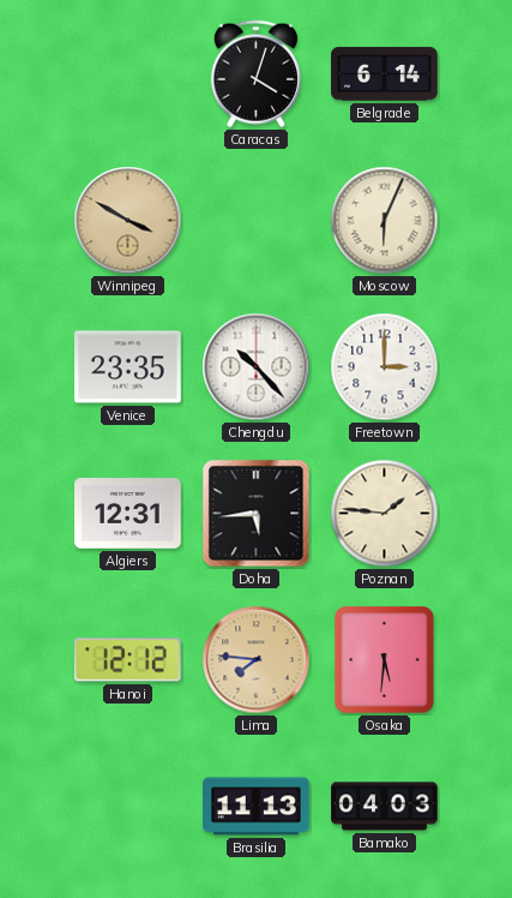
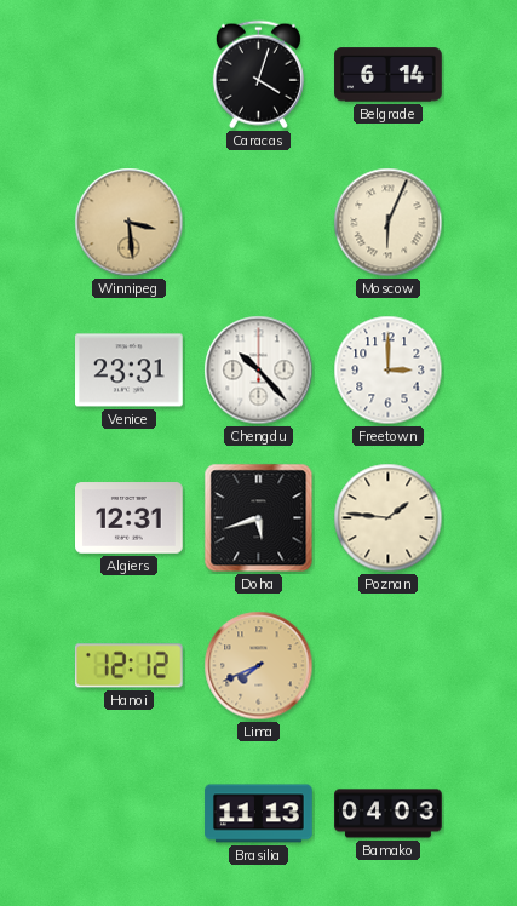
Winnipeg: 3:50 -> 3:29
Venice: 23:35 -> 23:31
Doha: 5:44 -> 5:42
Lima: 7:46 -> 7:41
Osaka: 5:31 -> none
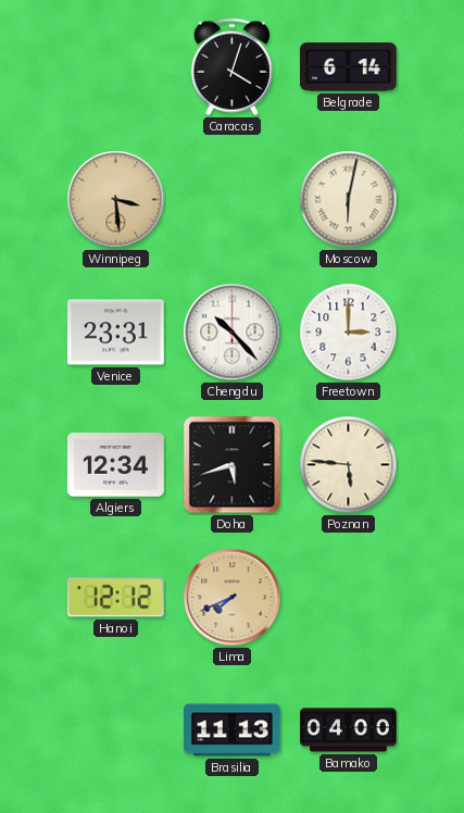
Moscow: 6:04 -> 6:02
Algiers: 12:31 -> 12:34
Poznan: 1:46 -> 5:46
Bamako: 04:03 -> 04:00
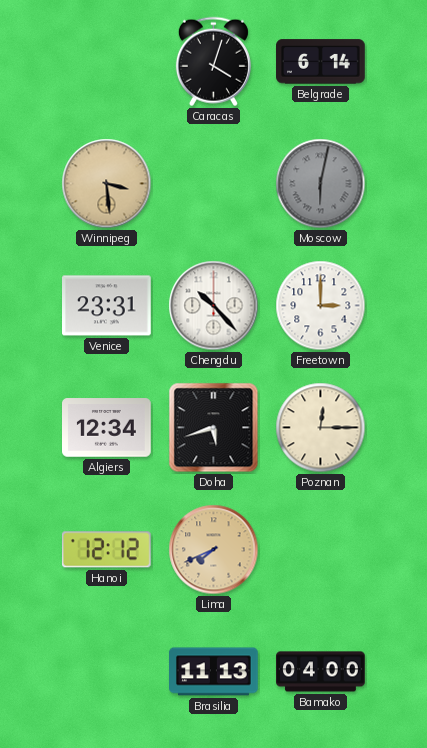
Moscow dial: cream -> grey
Poznan: 5:46 -> 12:15
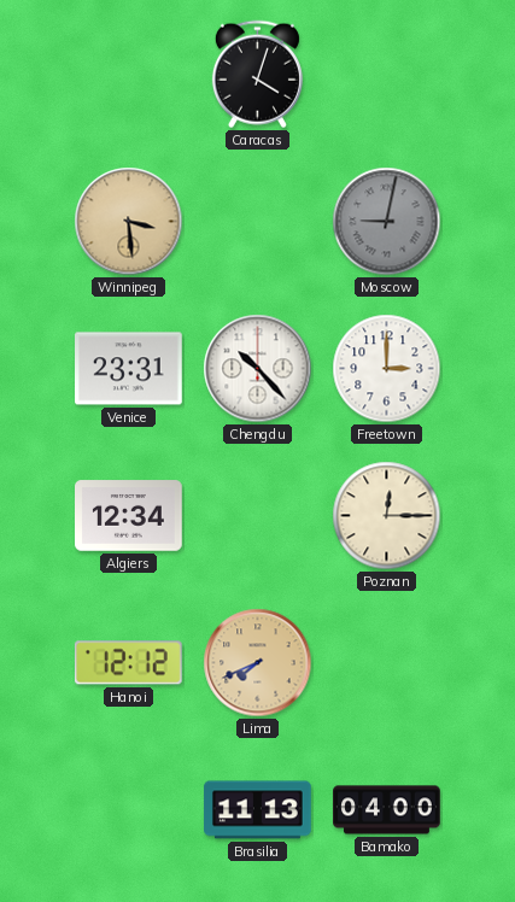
Belgrade: 6:14 -> none
Moscow: 6:02 -> 9:02
Doha: 5:42 -> none
